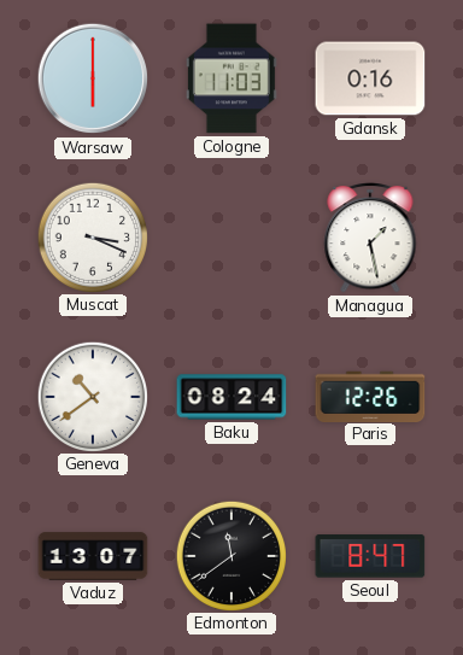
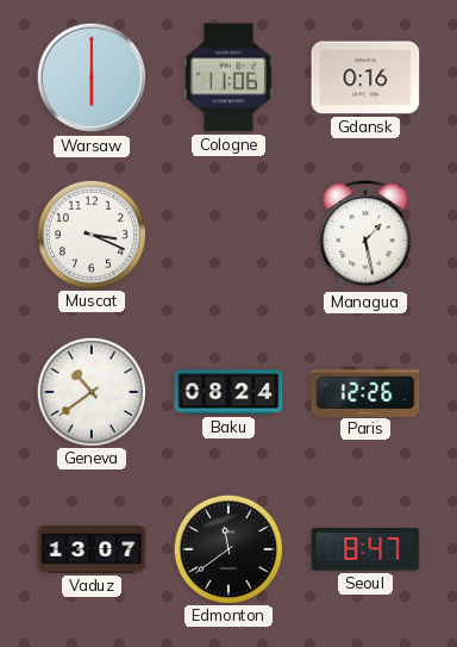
Cologne: 11:03 -> 11:06
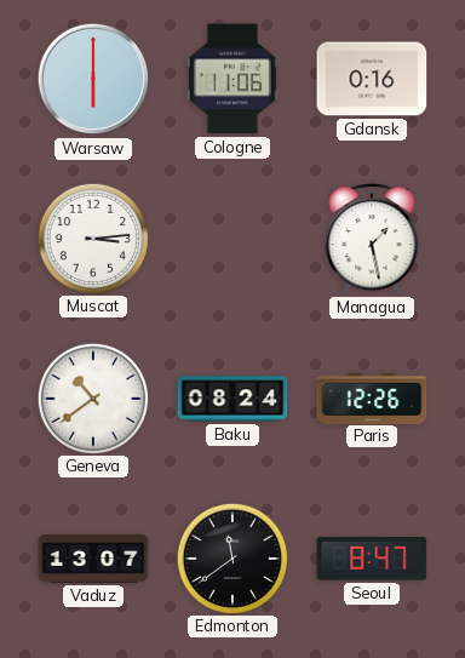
Muscat: 3:19 -> 3:14
